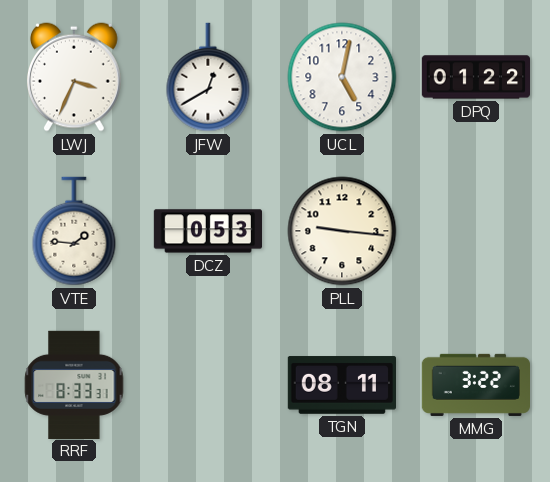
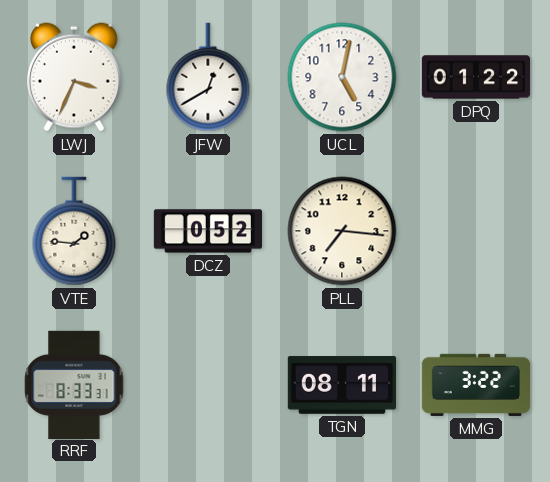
DCZ: 0:53 -> 0:52
PLL: 9:16 -> 7:16
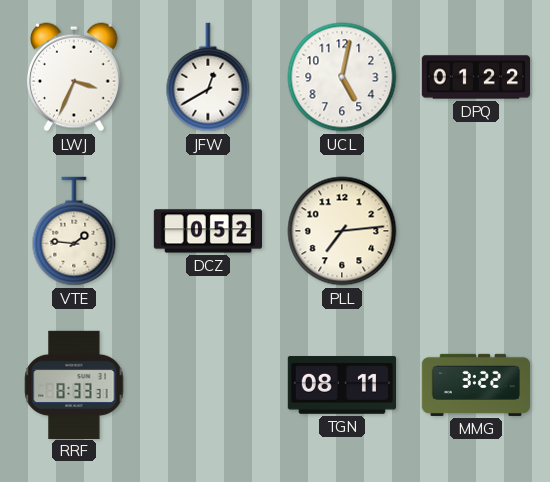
PLL: 7:16 -> 7:14
